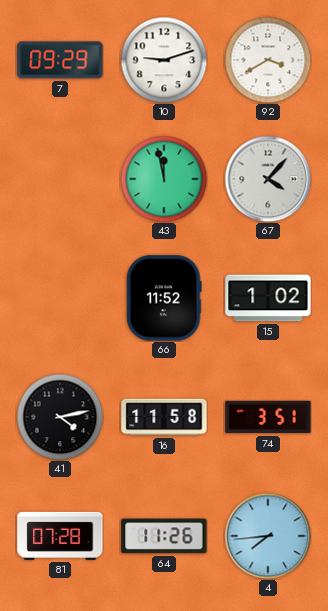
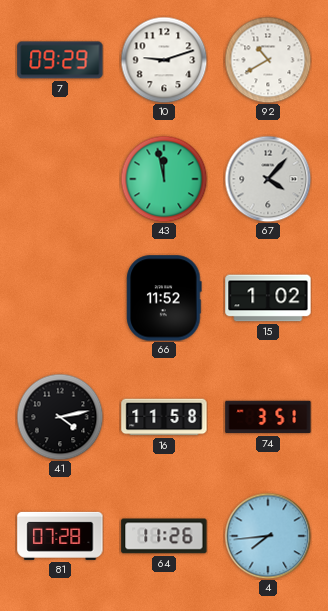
92: 3:40 -> 10:40
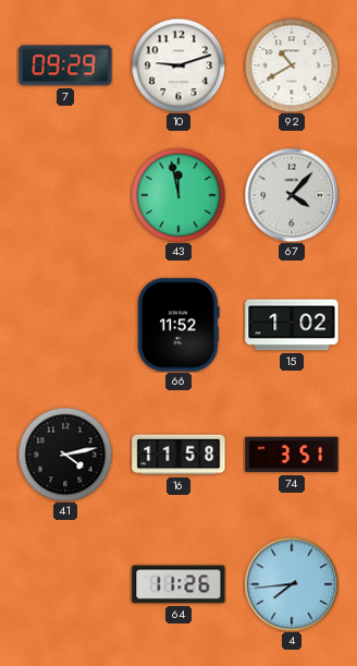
81: 07:28 -> none
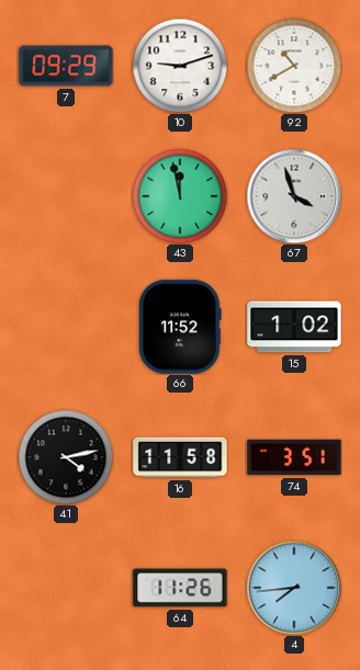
67: 4:07 -> 3:57
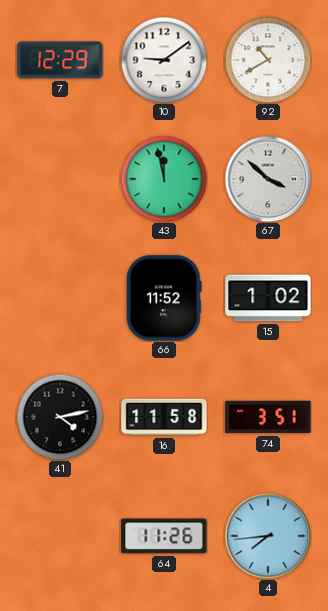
7: 09:29 -> 12:29
10: 9:12 -> 9:09
67: 3:57 -> 3:52
